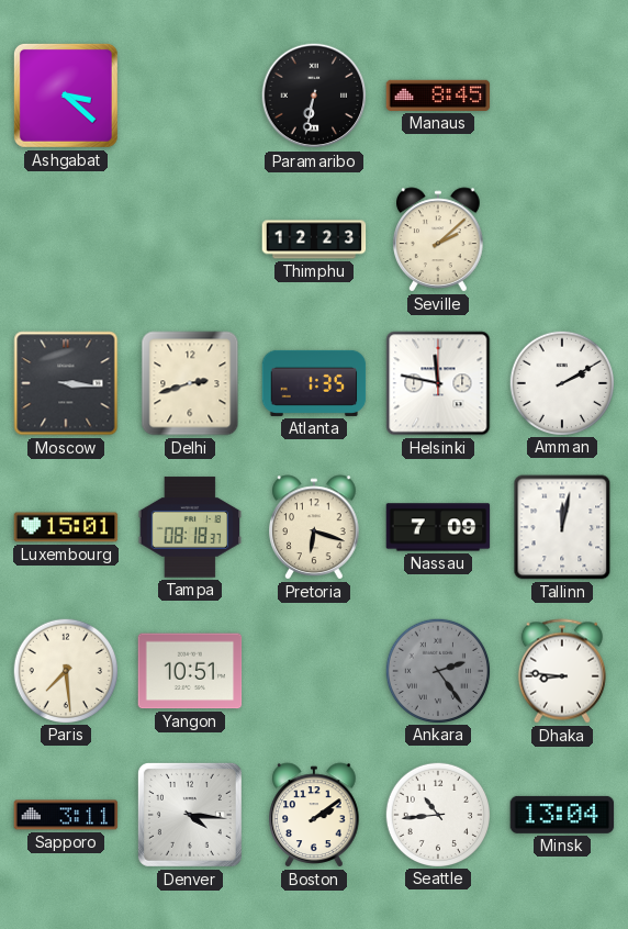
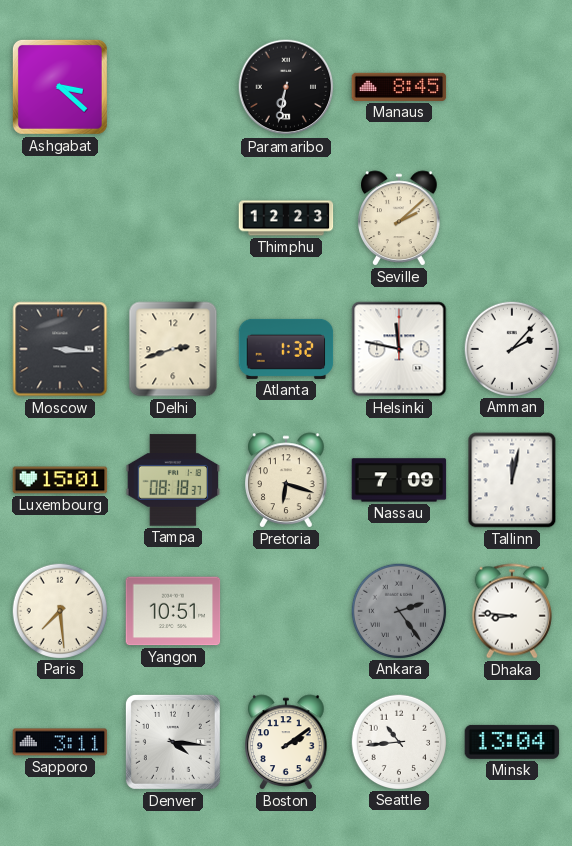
Atlanta: 1:35 -> 1:32
Amman: 2:10 -> 2:07
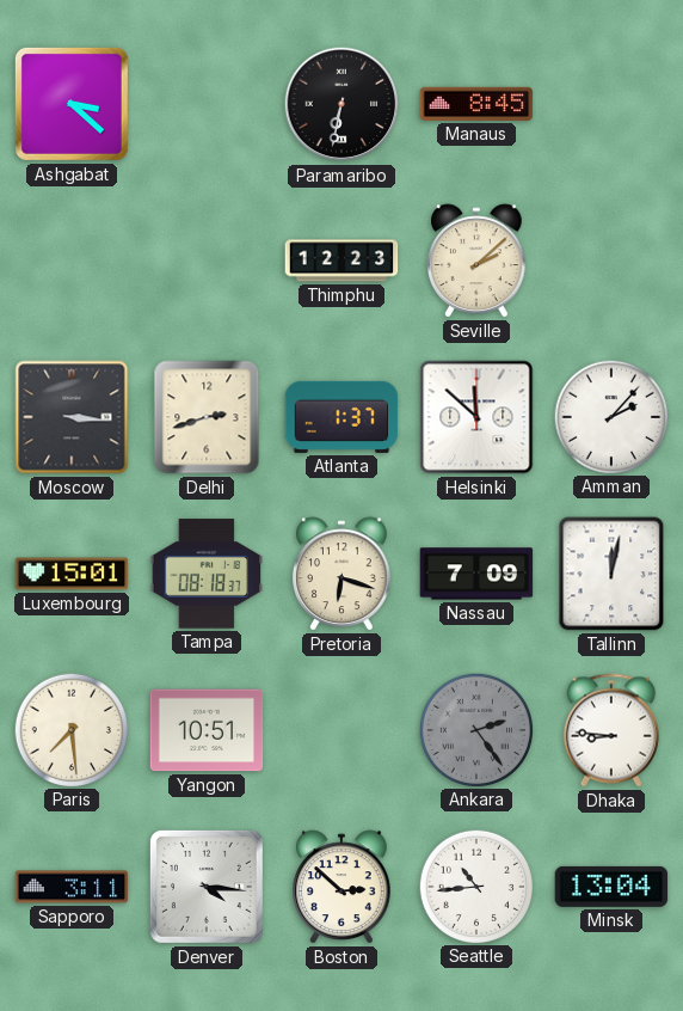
Atlanta: 1:32 -> 1:37
Helsinki: 11:47 -> 11:52
Boston: 2:09 -> 2:52
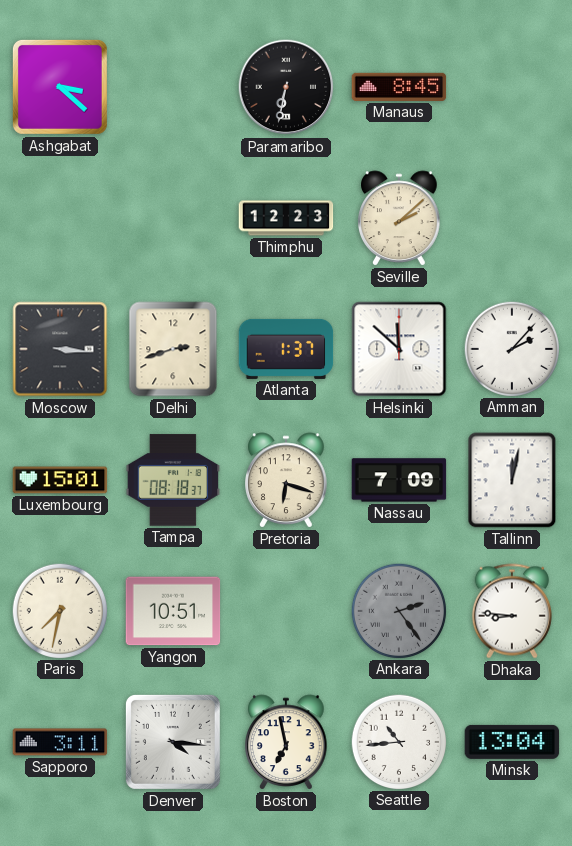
Paris: 7:29 -> 7:32
Boston: 2:52 -> 6:58
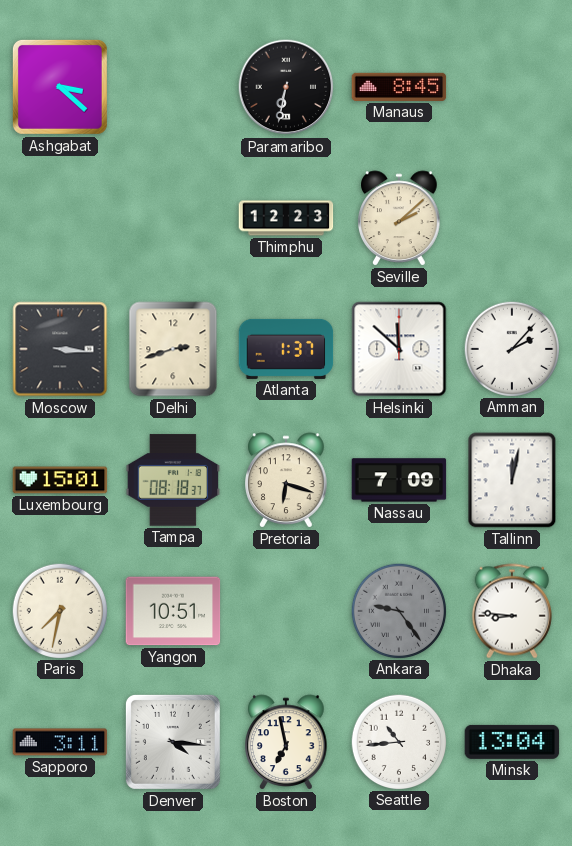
Ankara: 2:24 -> 9:24
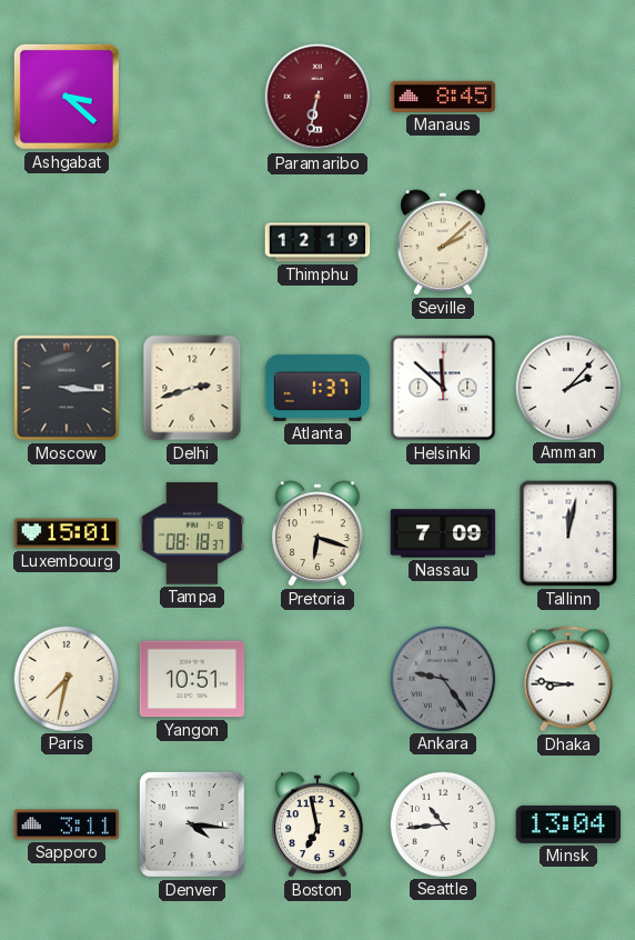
Paramaribo dial: black -> burgundy
Thimphu: 12:23 -> 12:19
